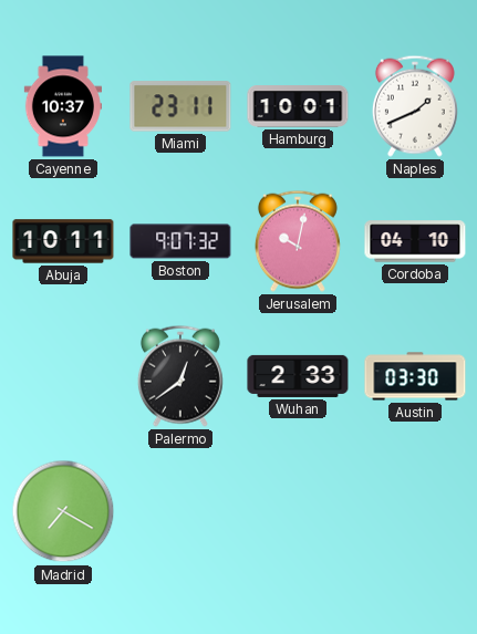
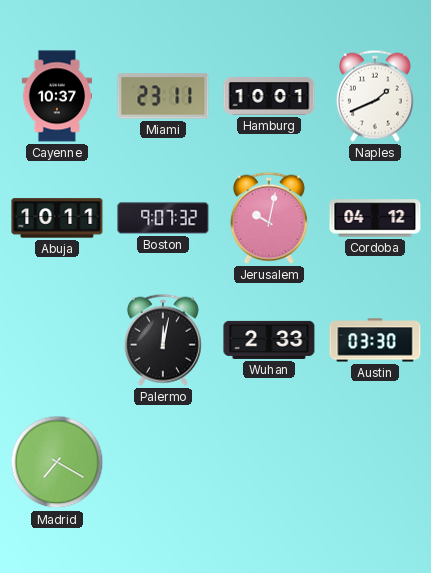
Cordoba: 04:10 -> 04:12
Palermo: 12:39 -> 12:02
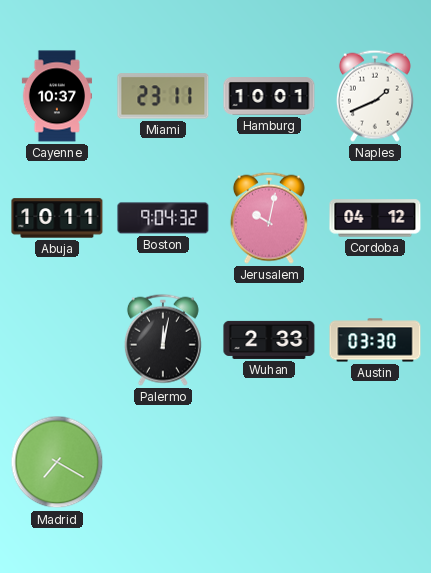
Boston: 9:07 -> 9:04
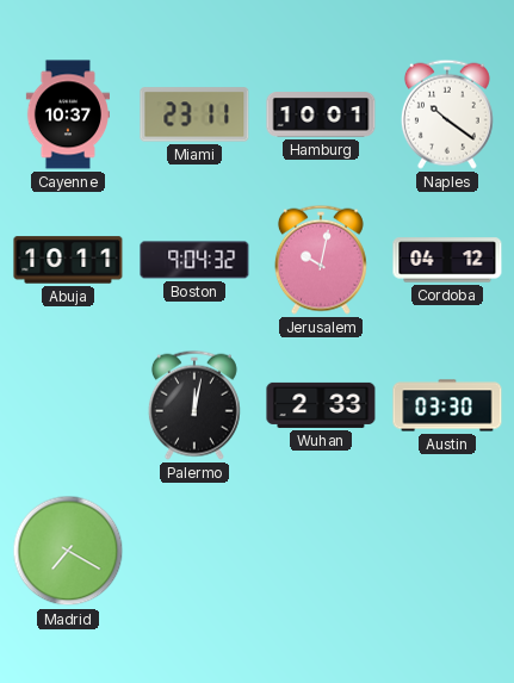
Naples: 1:41 -> 10:21
